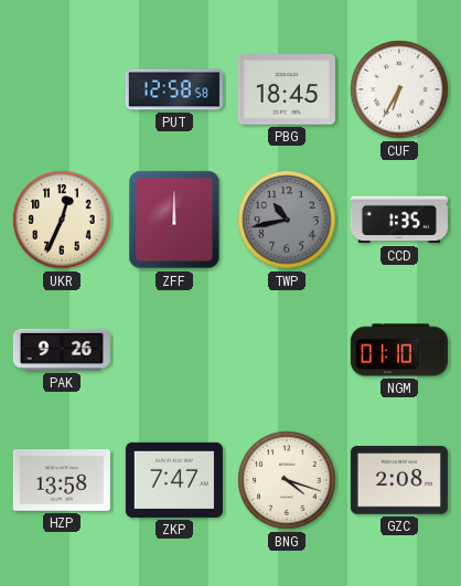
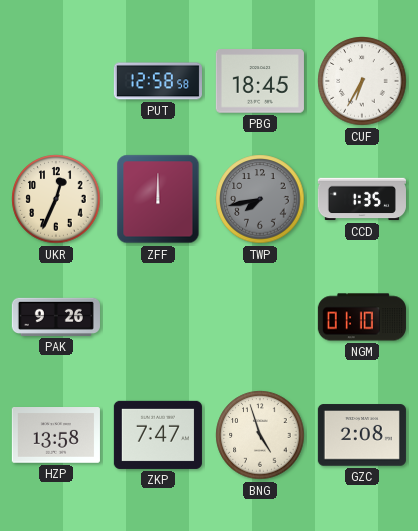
TWP: 10:43 -> 7:43
BNG: 4:18 -> 4:57
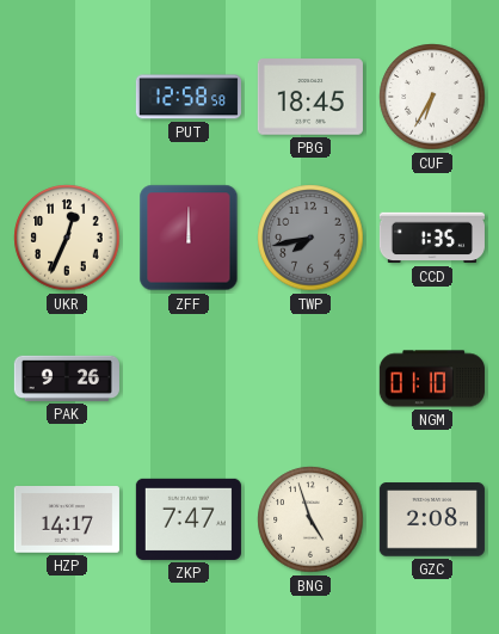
HZP: 13:58 -> 14:17
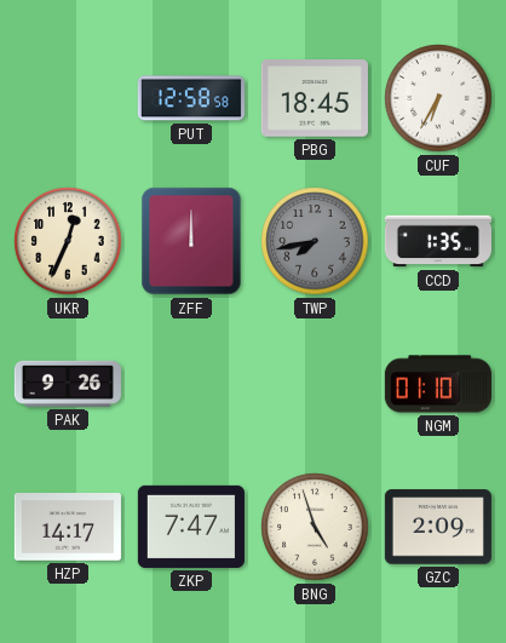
GZC: 2:08 -> 2:09
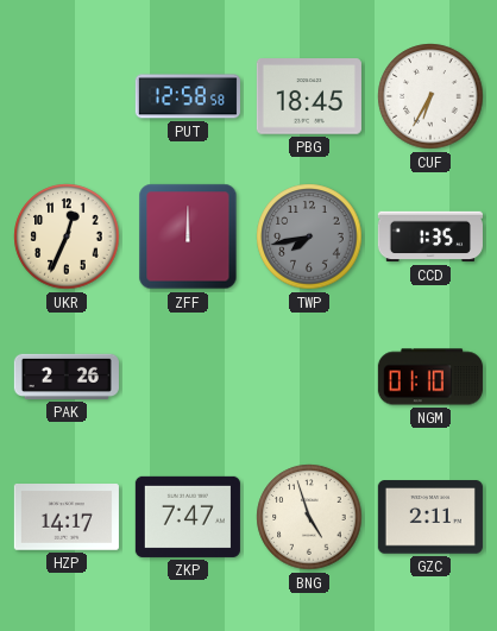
PAK: 9:26 -> 2:26
GZC: 2:09 -> 2:11
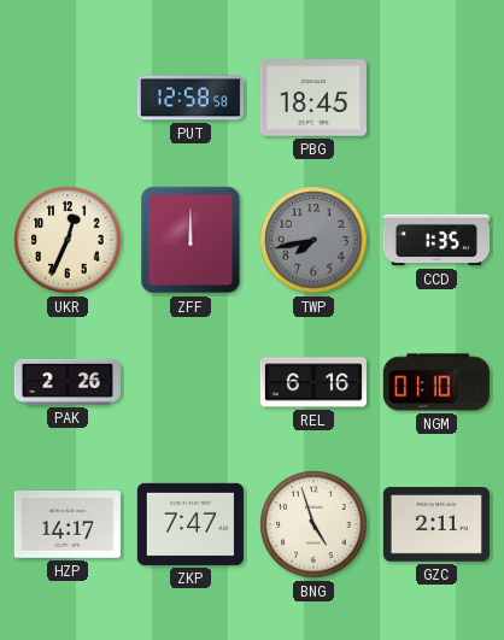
CUF: 6:35 -> none
REL: none -> 6:16
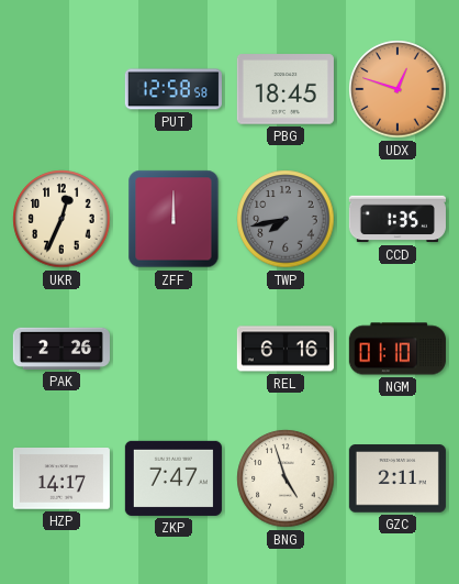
UDX: none -> 12:48
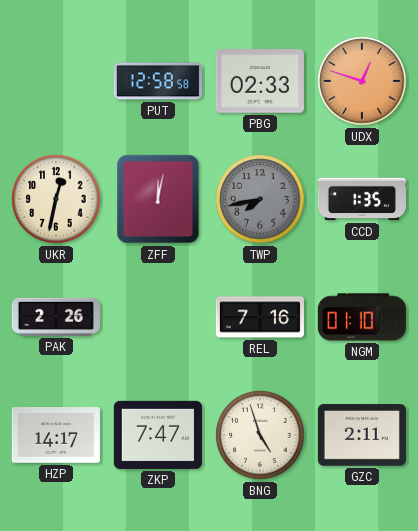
PBG: 18:45 -> 02:33
UKR: 12:34 -> 12:32
ZFF: 12:00 -> 12:02
REL: 6:16 -> 7:16
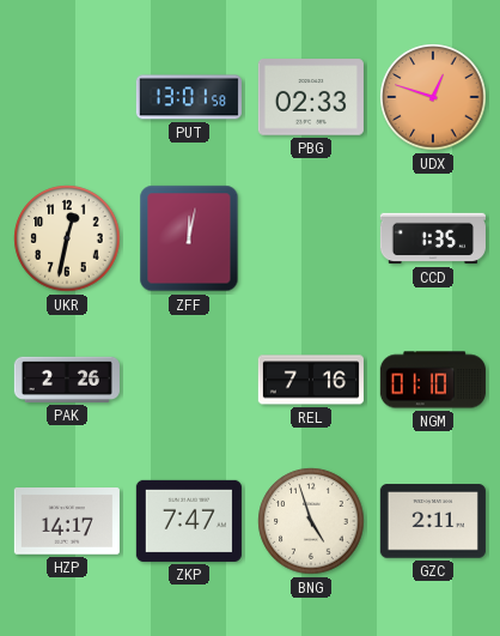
PUT: 12:58 -> 13:01
TWP: 7:43 -> none
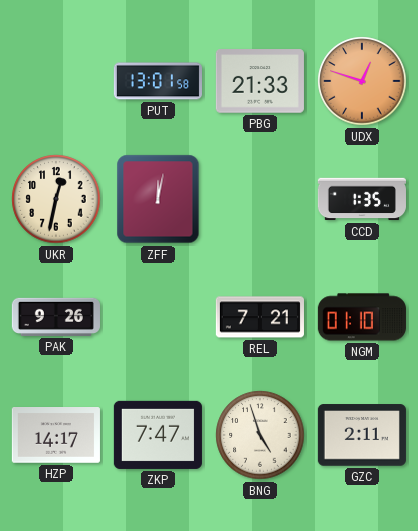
PBG: 02:33 -> 21:33
PAK: 2:26 -> 9:26
REL: 7:16 -> 7:21
